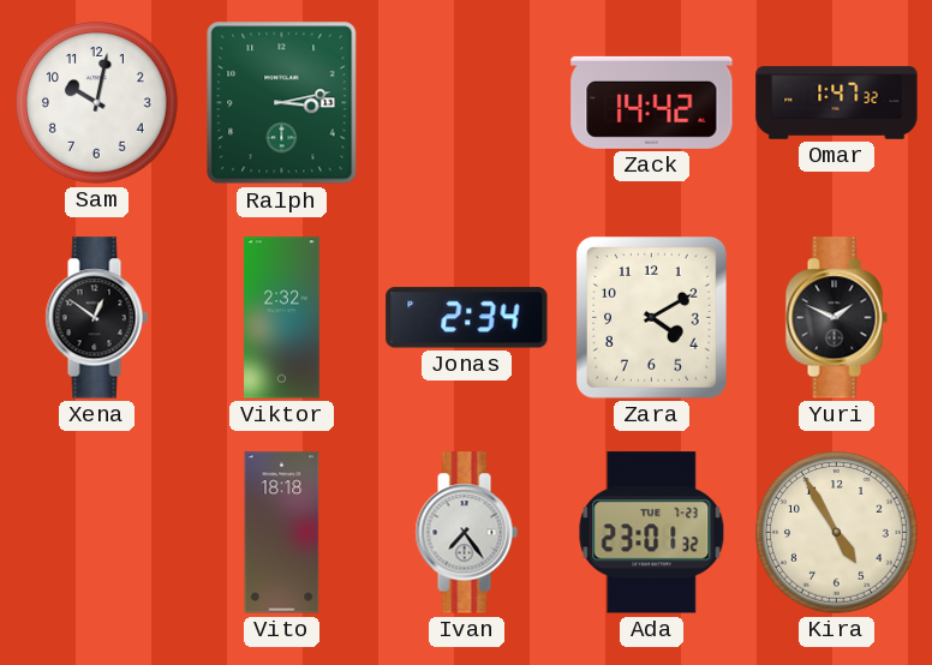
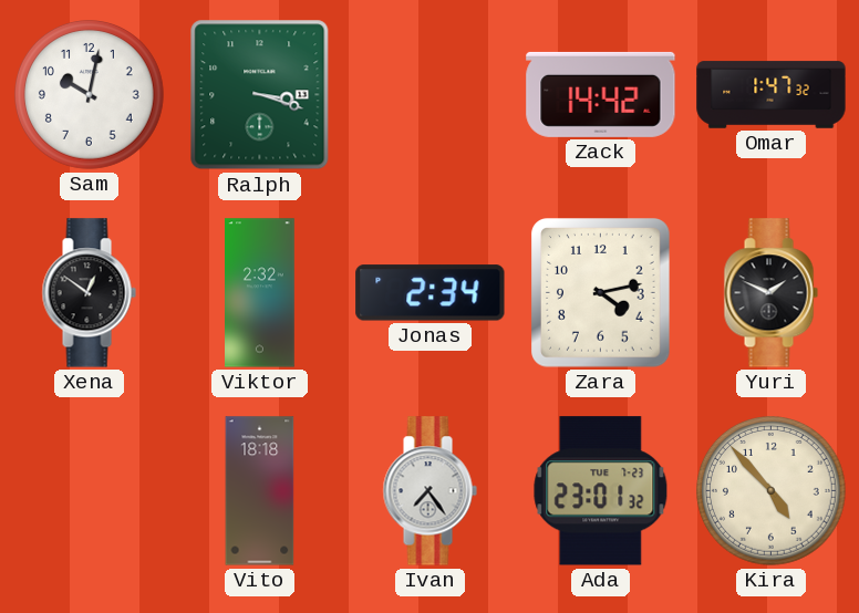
Ralph: 3:13 -> 3:18
Zara: 4:10 -> 4:13
Kira: 4:55 -> 4:53
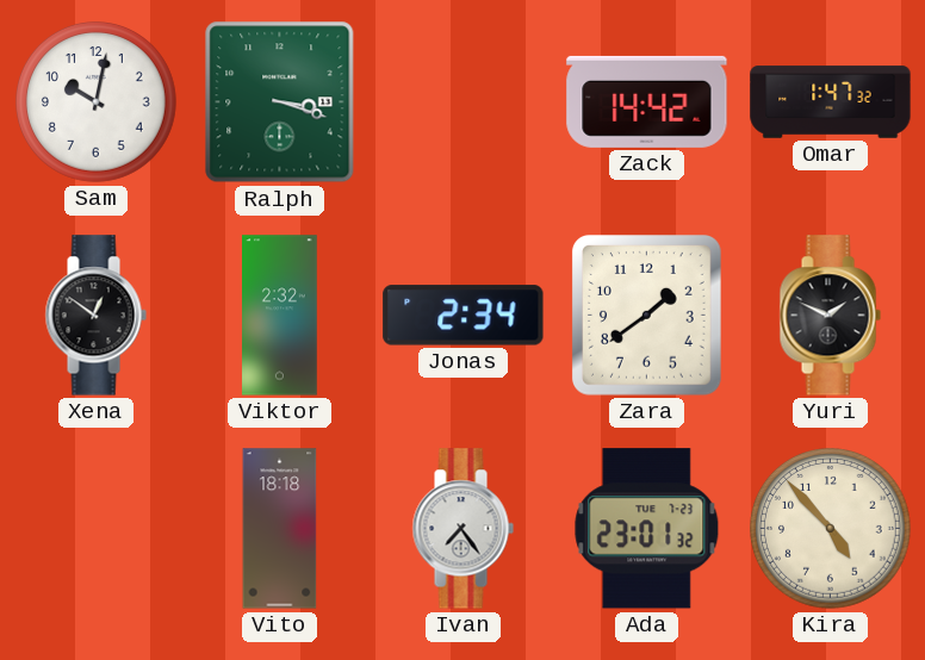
Zara: 4:13 -> 1:39
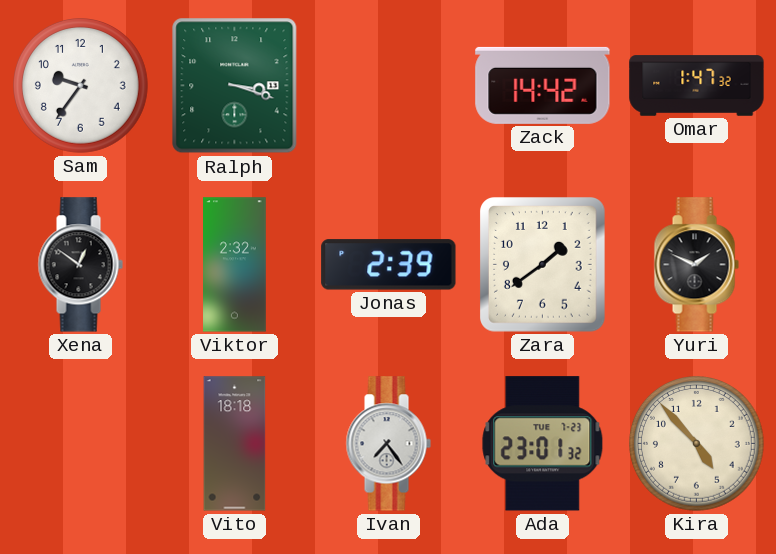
Sam: 10:02 -> 9:36
Jonas: 2:34 -> 2:39
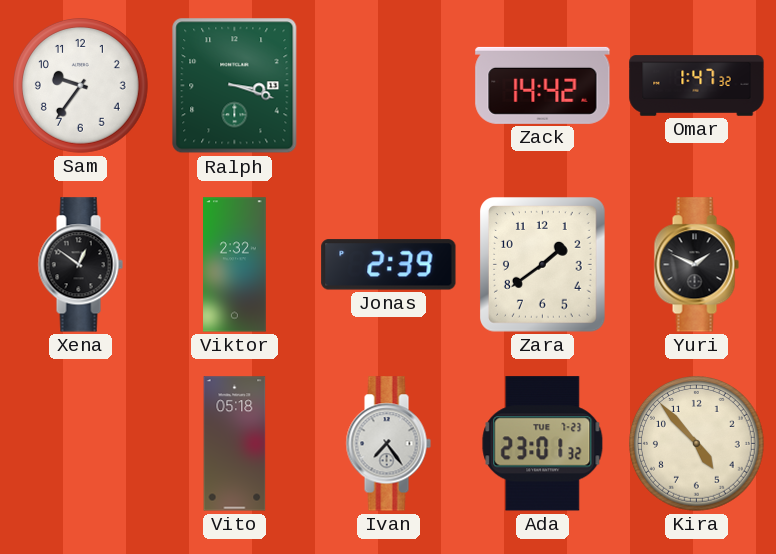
Vito: 18:18 -> 05:18
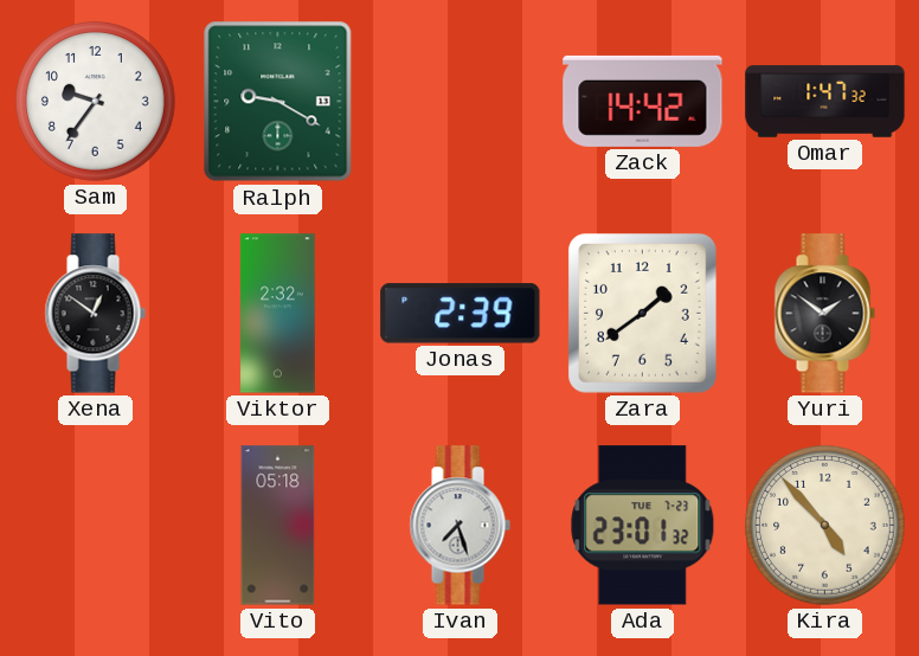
Ralph: 3:18 -> 9:20
Yuri: 1:49 -> 1:51
Ivan: 7:24 -> 7:27
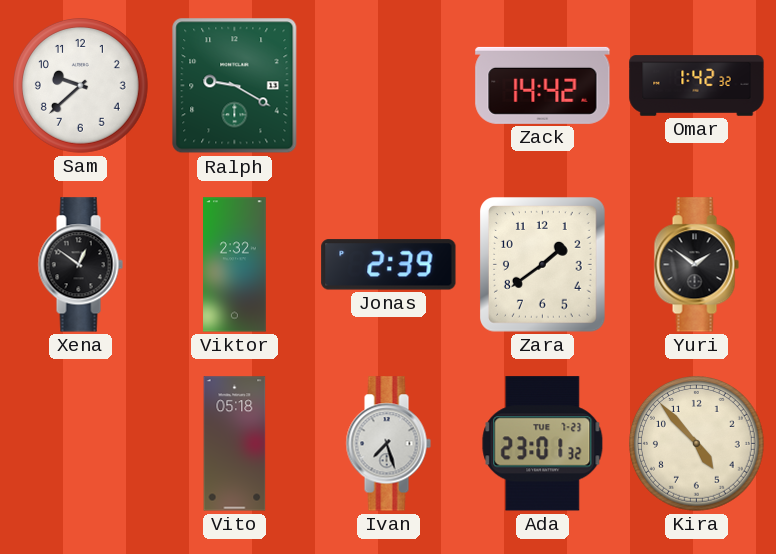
Sam: 9:36 -> 9:38
Omar: 1:47 -> 1:42
